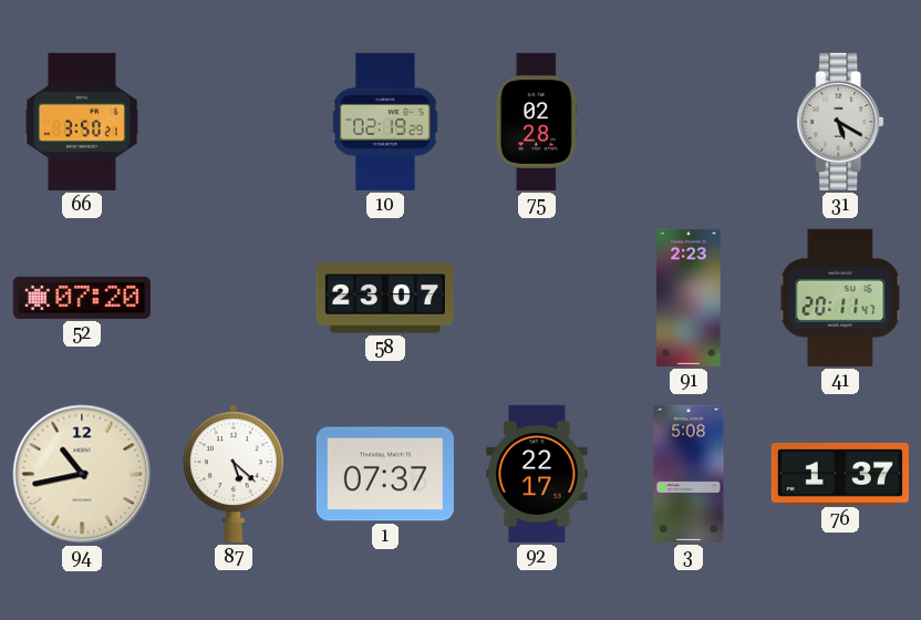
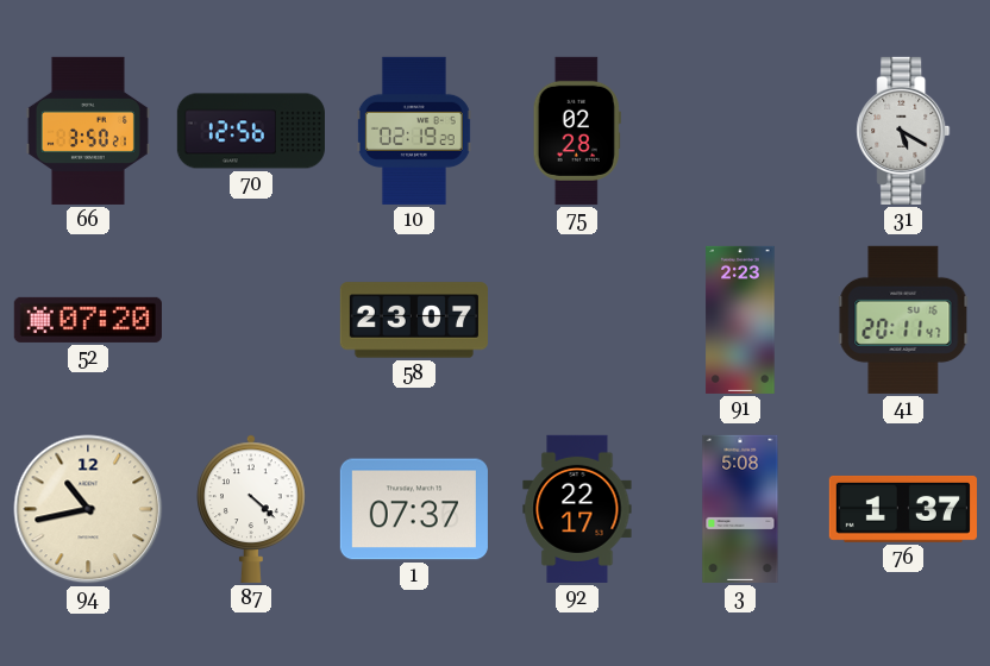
70: none -> 12:56
87: 5:22 -> 4:22
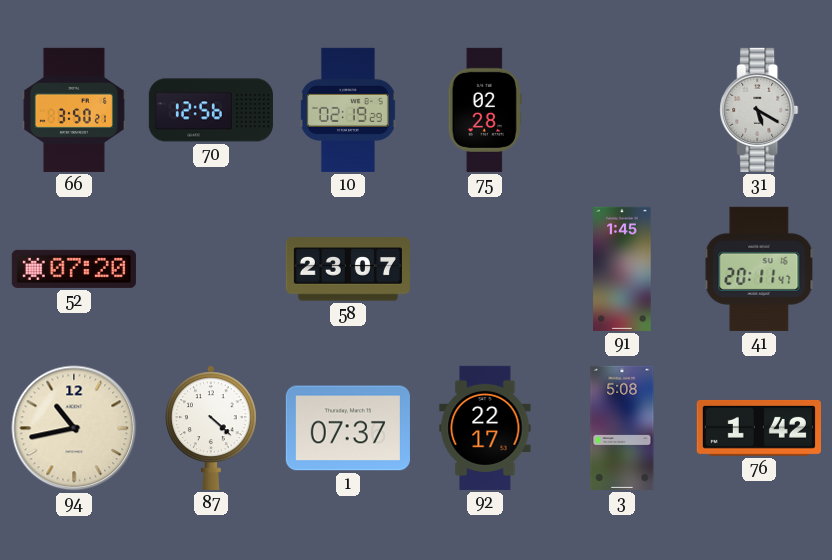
91: 2:23 -> 1:45
76: 1:37 -> 1:42
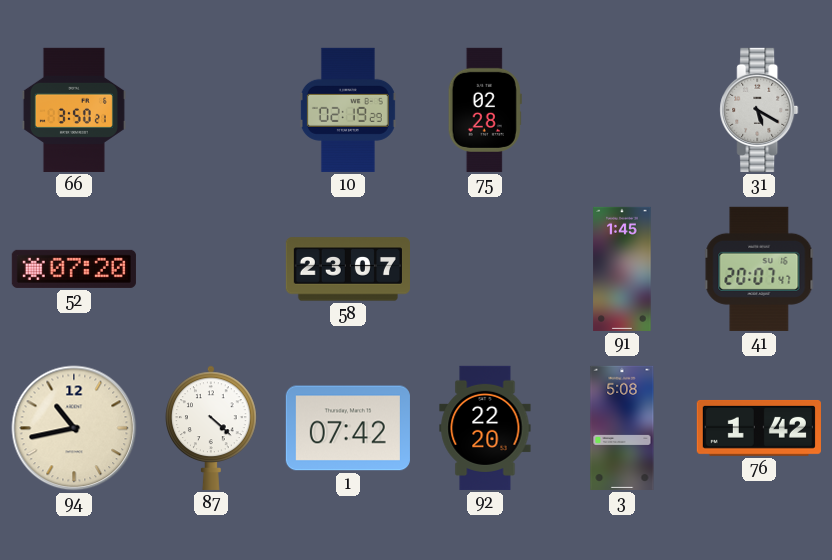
70: 12:56 -> none
41: 20:11 -> 20:07
1: 07:37 -> 07:42
92: 22:17 -> 22:20
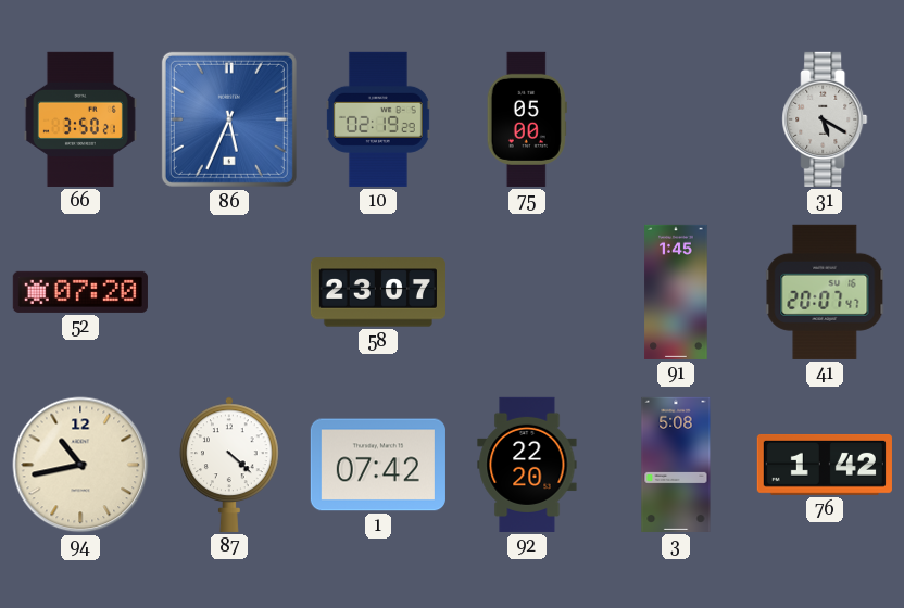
86: none -> 5:34
75: 02:28 -> 05:00
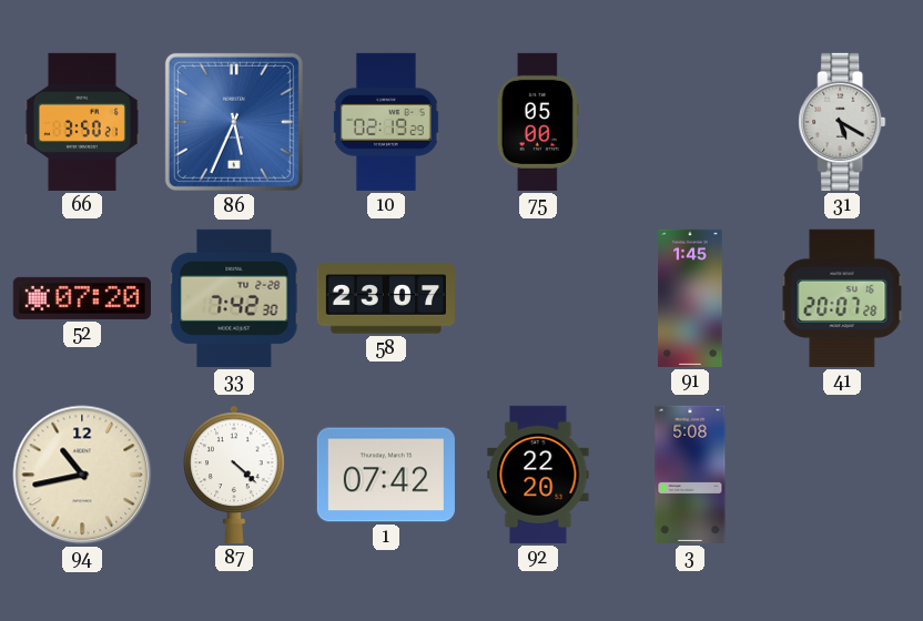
33: none -> 7:42
41: 20:07:47 -> 20:07:28
76: 1:42 -> none
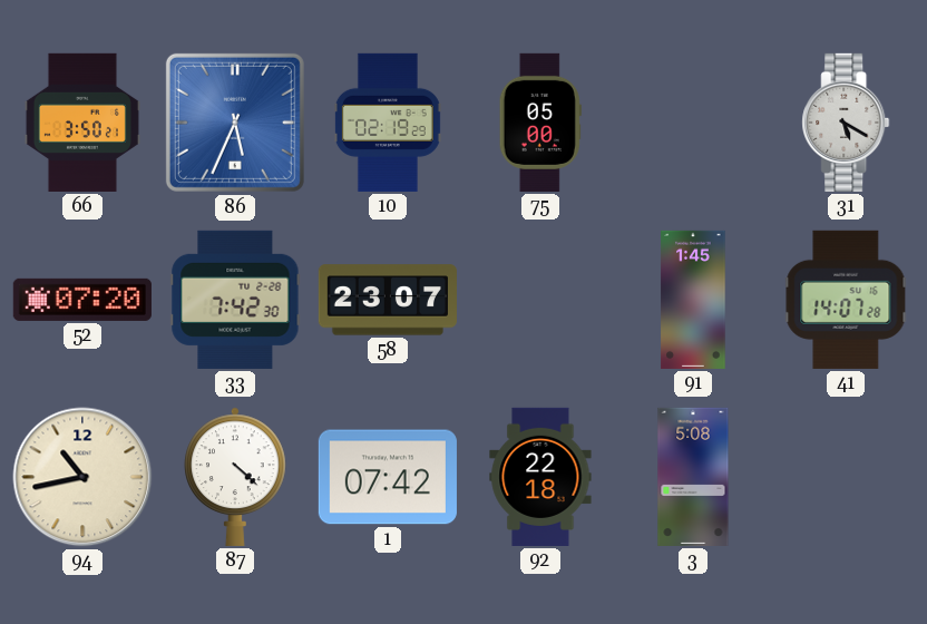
41: 20:07 -> 14:07
92: 22:20 -> 22:18
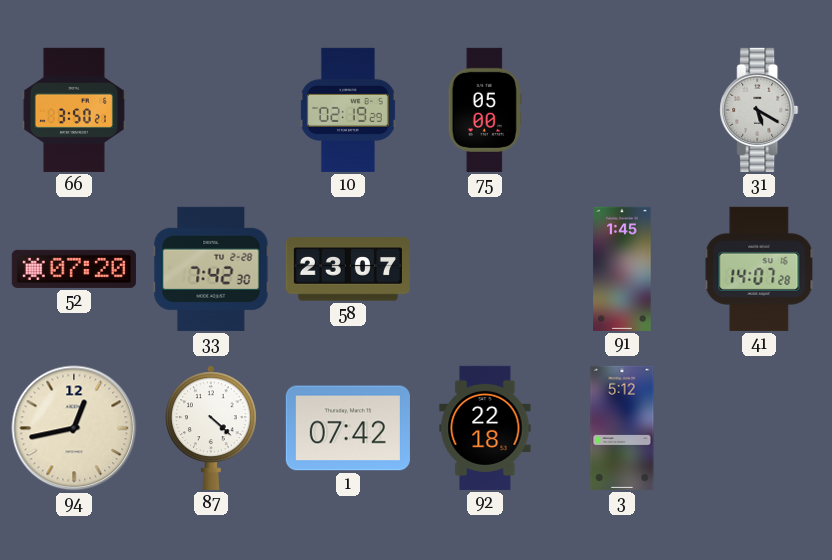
86: 5:34 -> none
94: 10:43 -> 12:43
3: 5:08 -> 5:12
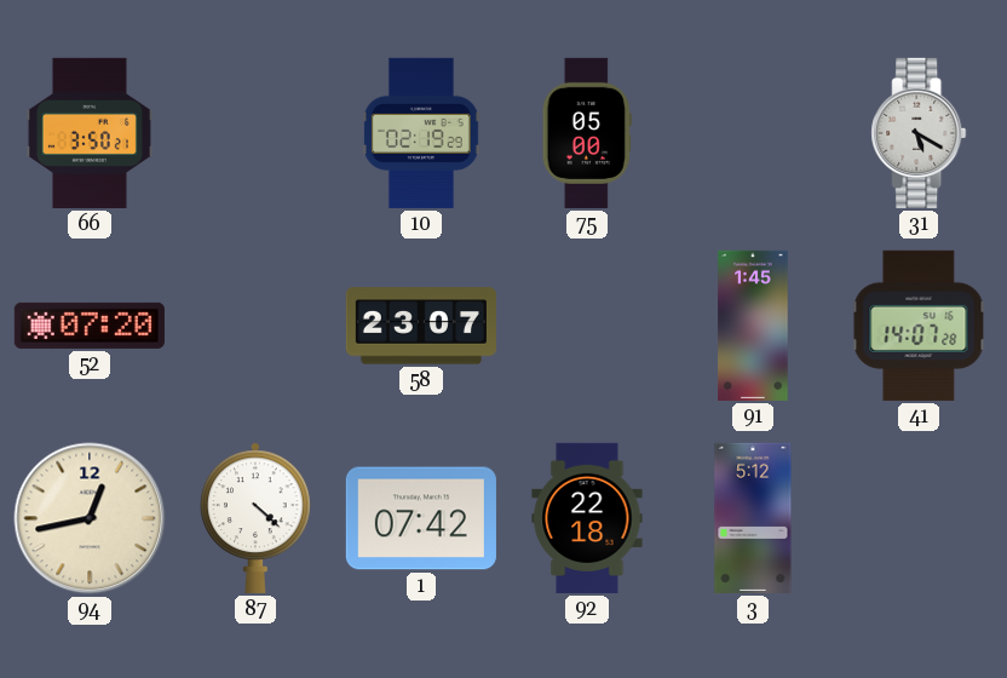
33: 7:42 -> none
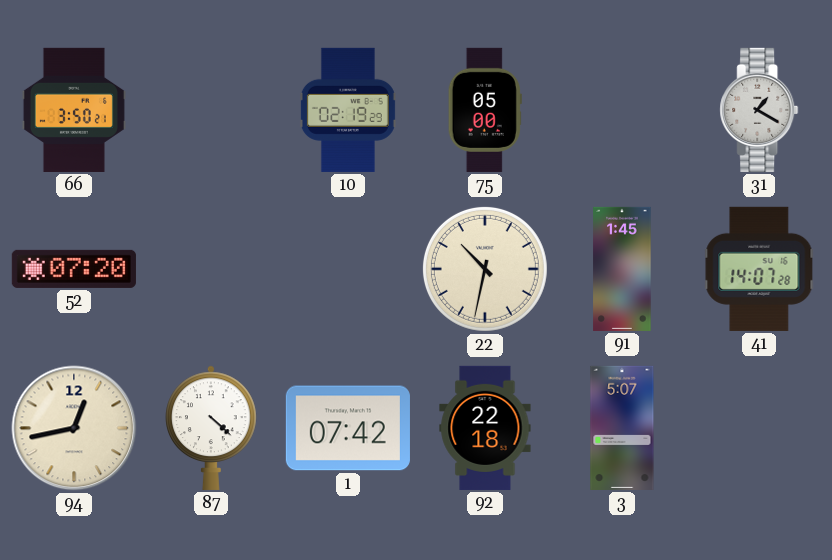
31: 5:20 -> 1:20
58: 23:07 -> none
22: none -> 10:32
3: 5:12 -> 5:07
